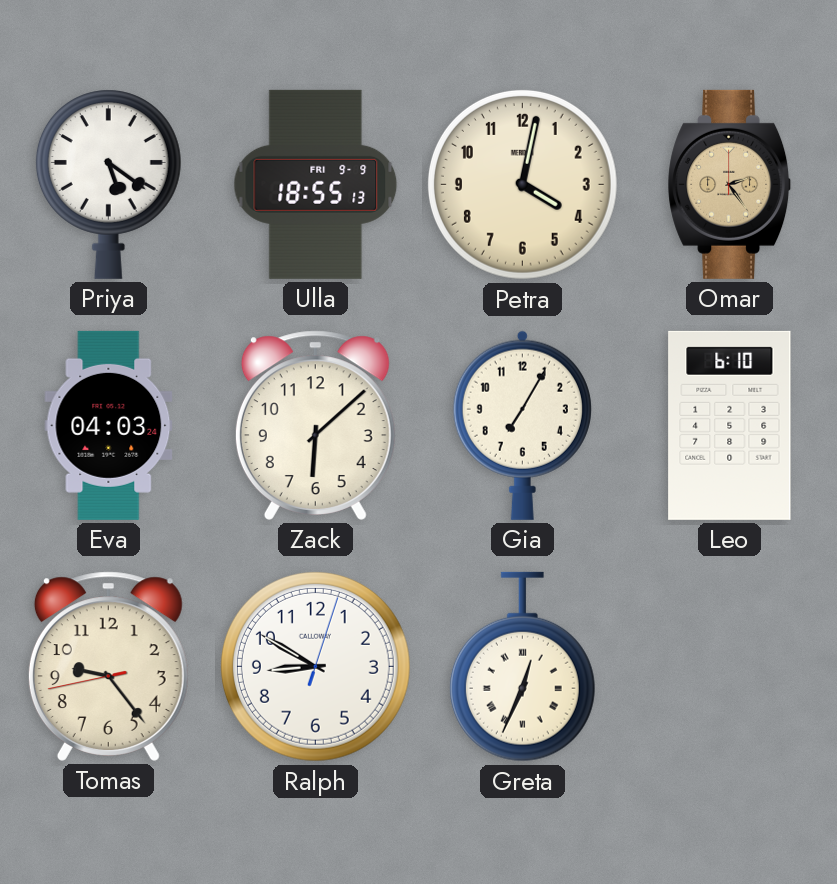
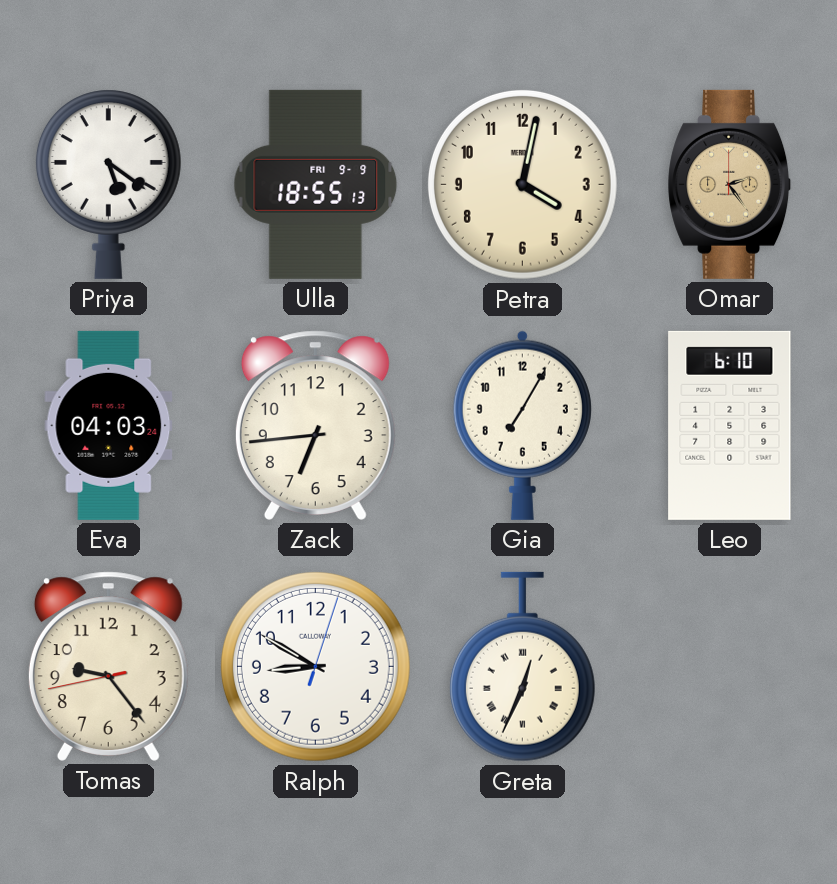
Zack: 6:08 -> 6:44
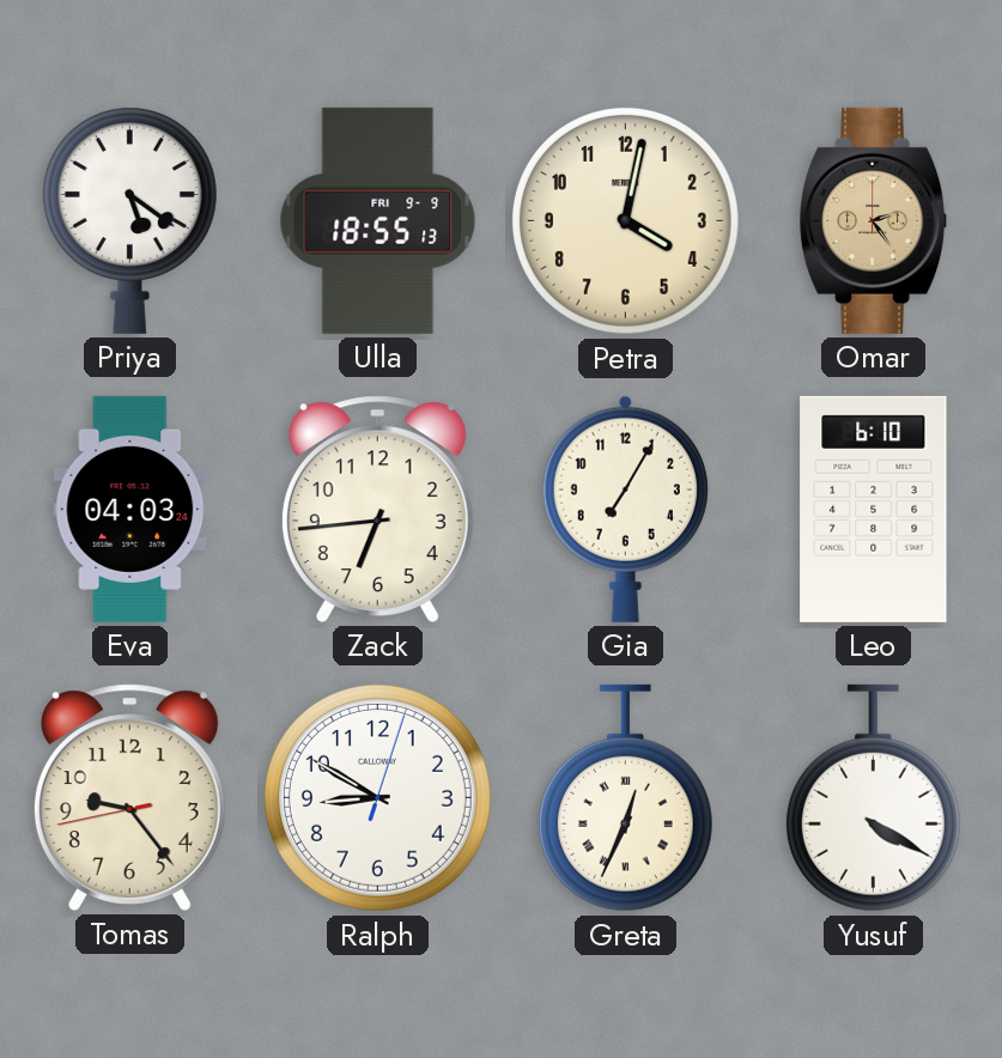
Yusuf: none -> 4:20
